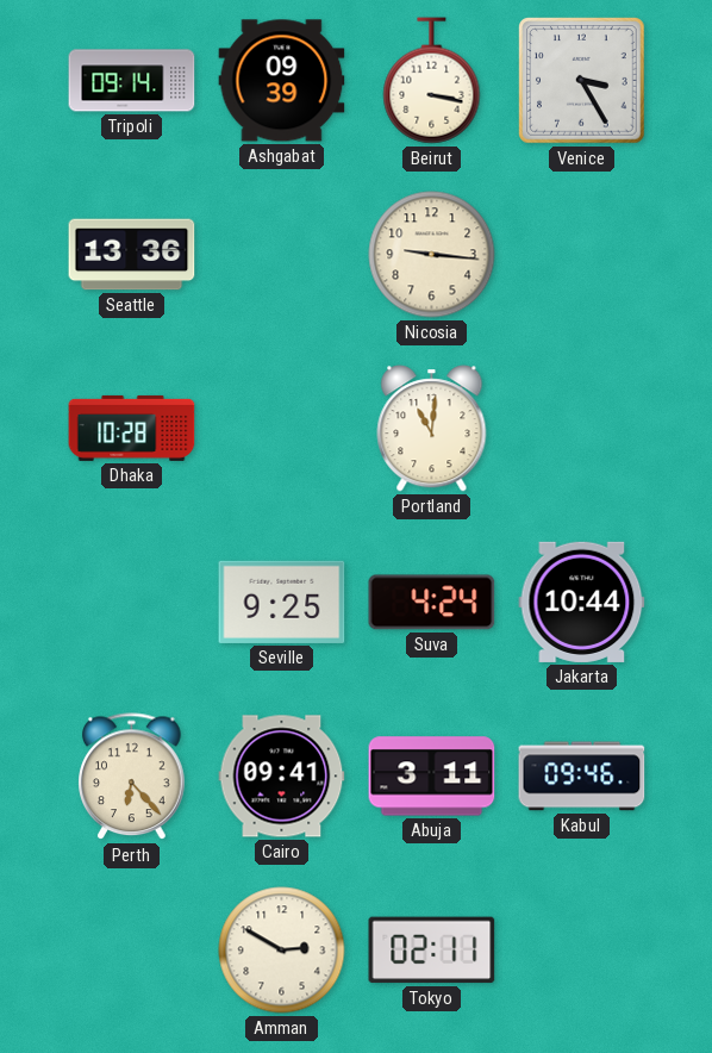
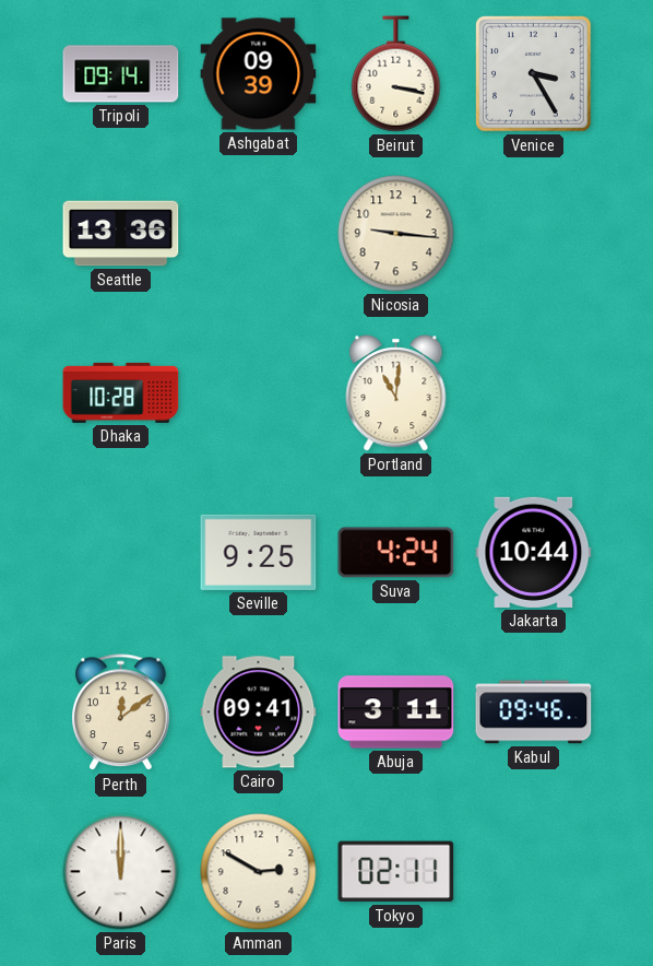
Perth: 6:23 -> 12:09
Paris: none -> 12:00
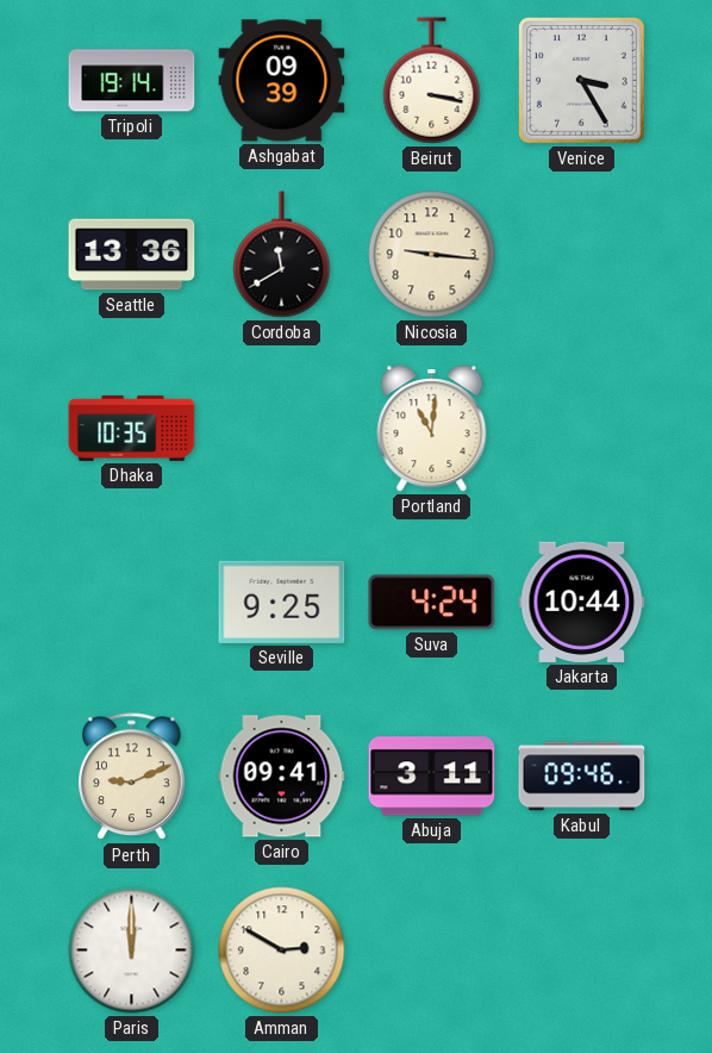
Tripoli: 09:14 -> 19:14
Cordoba: none -> 11:40
Dhaka: 10:28 -> 10:35
Perth: 12:09 -> 9:11
Tokyo: 02:11 -> none
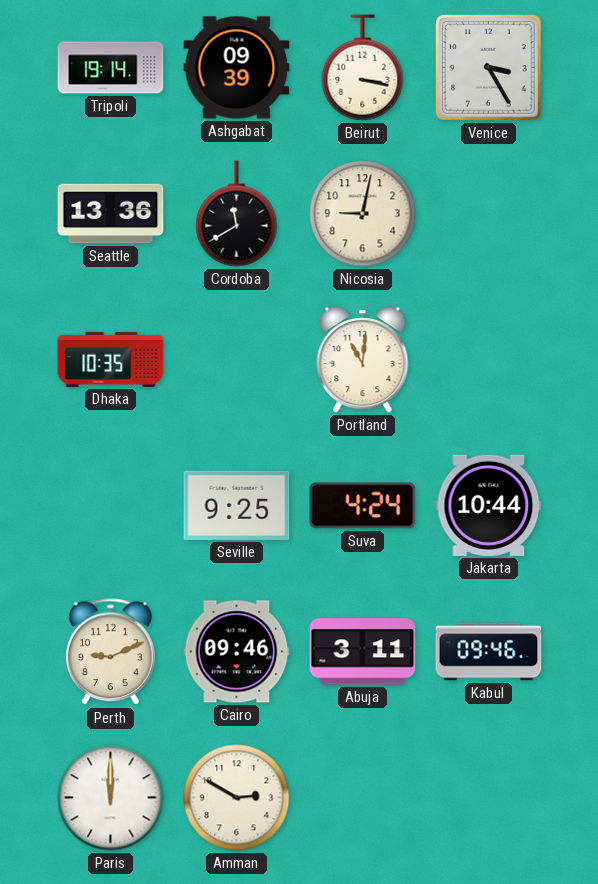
Nicosia: 9:16 -> 9:02
Cairo: 09:41 -> 09:46
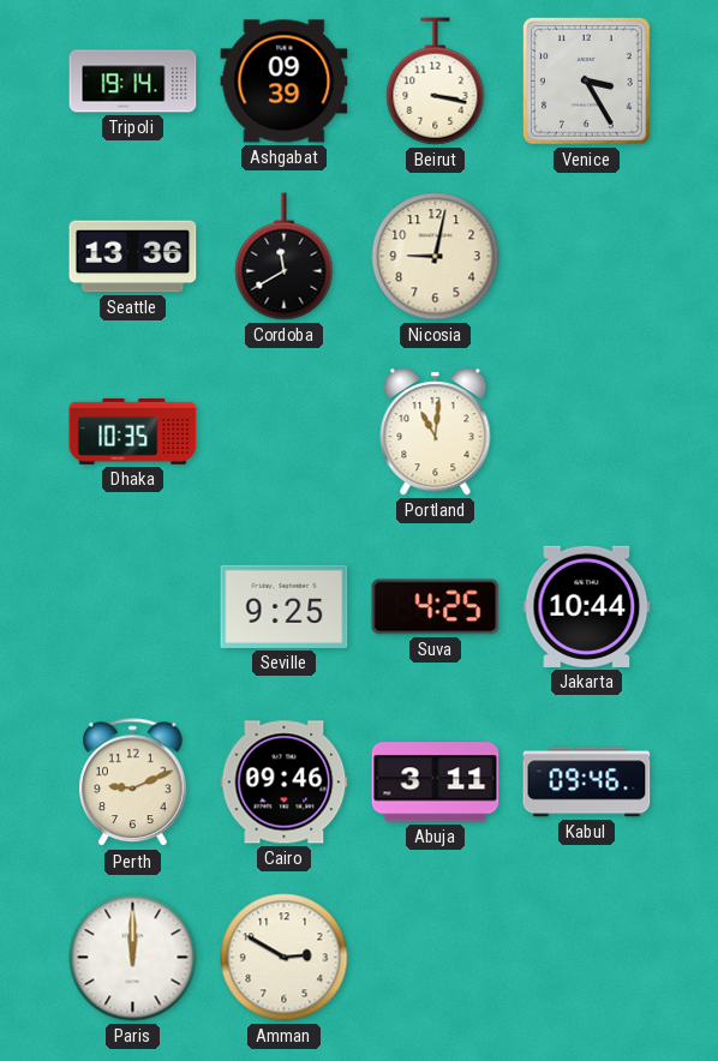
Suva: 4:24 -> 4:25
